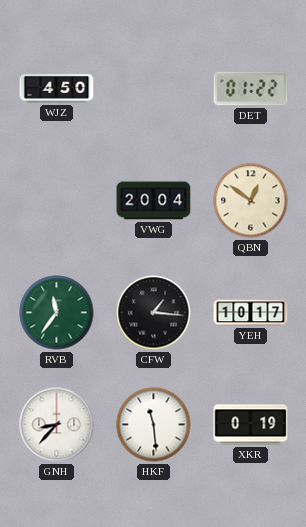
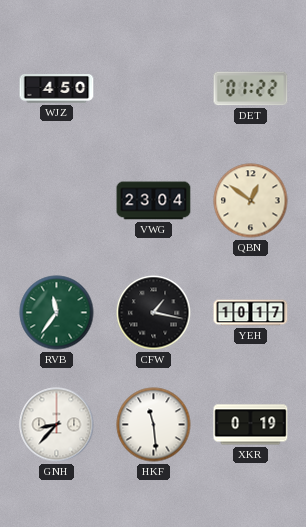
VWG: 20:04 -> 23:04
CFW: 1:16 -> 1:17
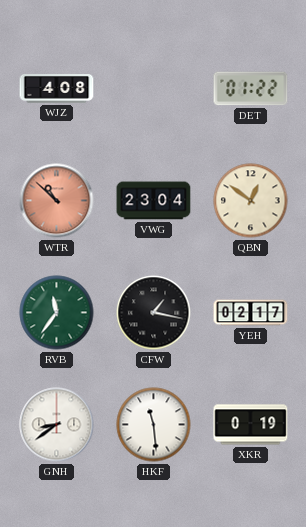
WJZ: 4:50 -> 4:08
WTR: none -> 10:52
YEH: 10:17 -> 02:17
GNH: 8:37 -> 8:39
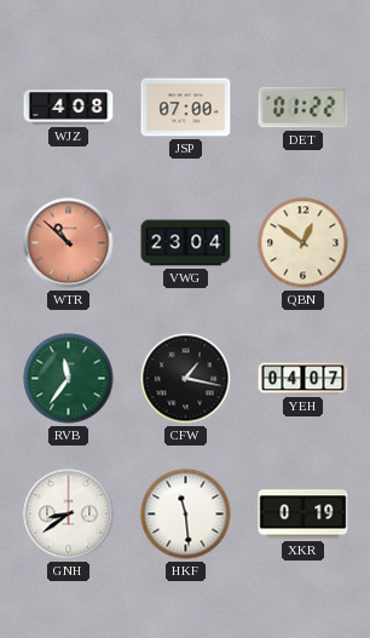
JSP: none -> 07:00
YEH: 02:17 -> 04:07
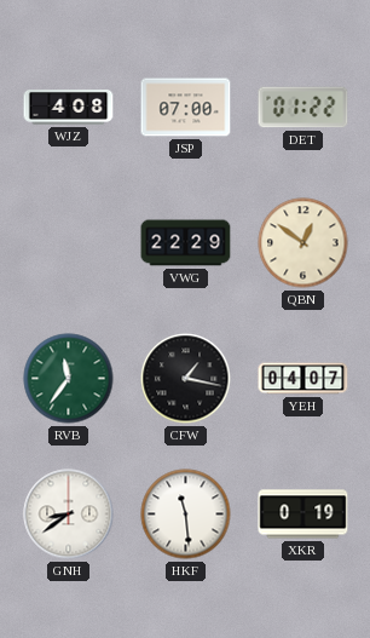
WTR: 10:52 -> none
VWG: 23:04 -> 22:29
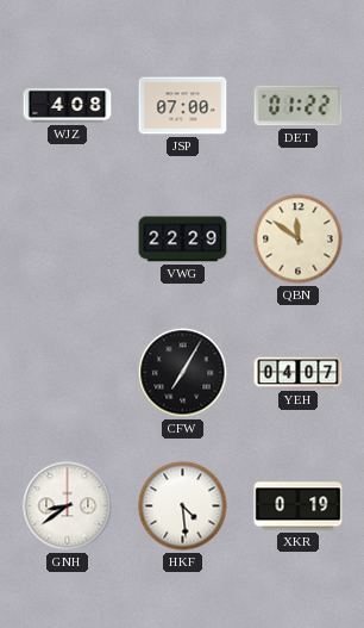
QBN: 12:51 -> 11:51
RVB: 11:36 -> none
CFW: 1:17 -> 7:05
HKF: 11:29 -> 4:29
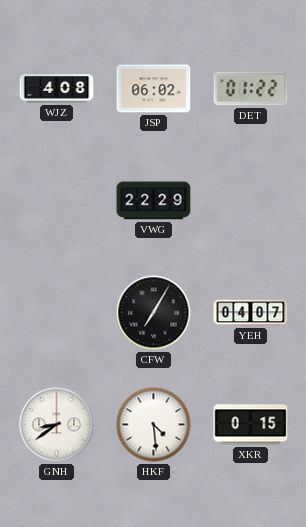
JSP: 07:00 -> 06:02
QBN: 11:51 -> none
XKR: 0:19 -> 0:15
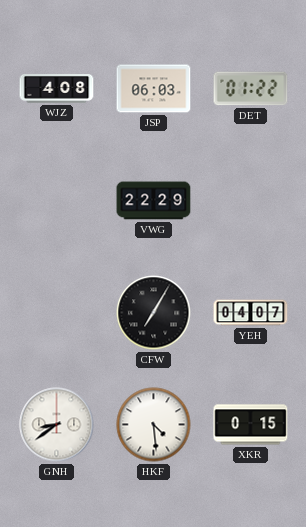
JSP: 06:02 -> 06:03
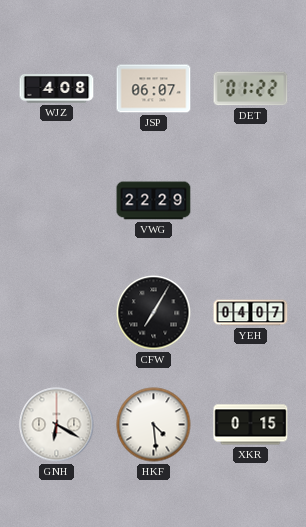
JSP: 06:03 -> 06:07
GNH: 8:39 -> 6:20
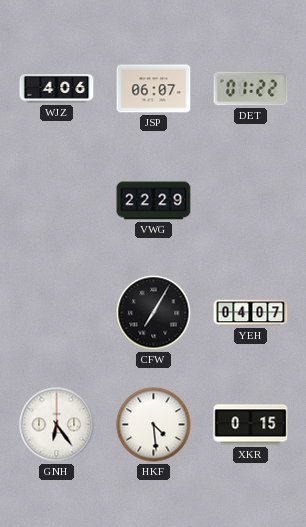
WJZ: 4:08 -> 4:06
GNH: 6:20 -> 6:24
